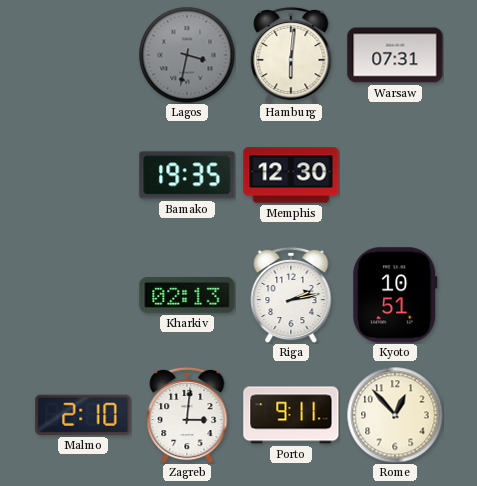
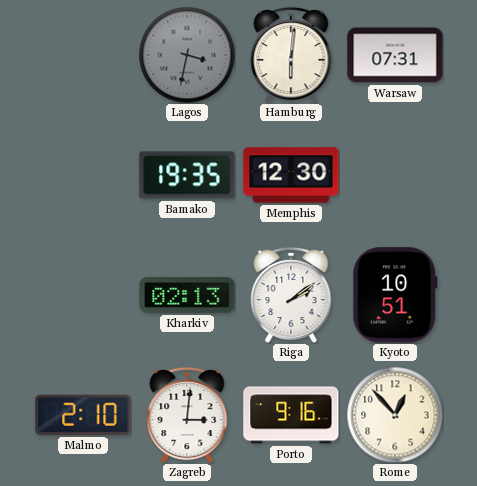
Riga: 2:13 -> 2:09
Porto: 9:11 -> 9:16
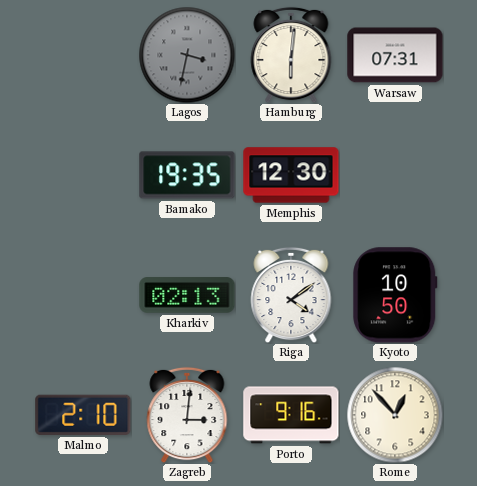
Riga: 2:09 -> 4:09
Kyoto: 10:51 -> 10:50
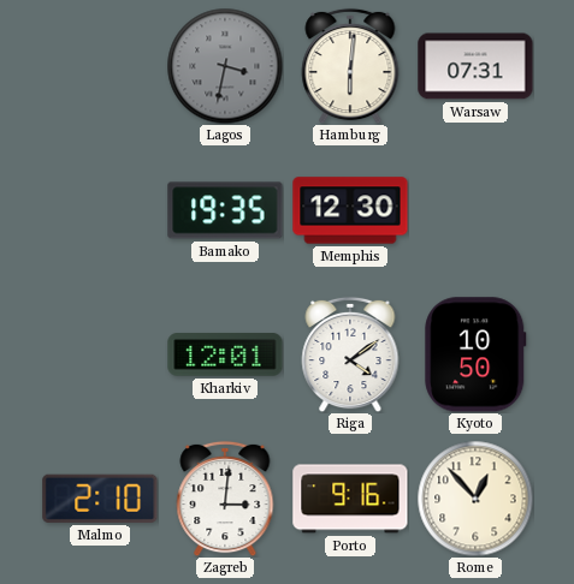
Kharkiv: 02:13 -> 12:01
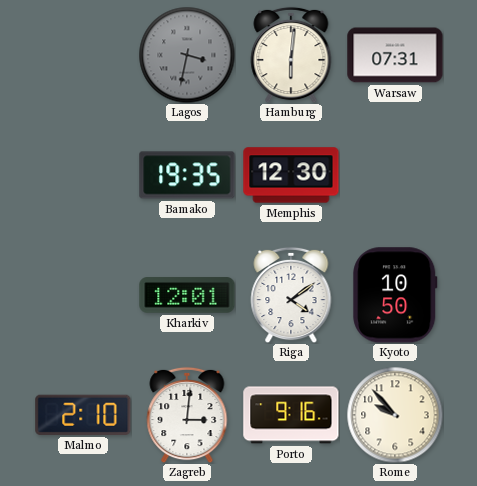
Rome: 12:53 -> 9:53
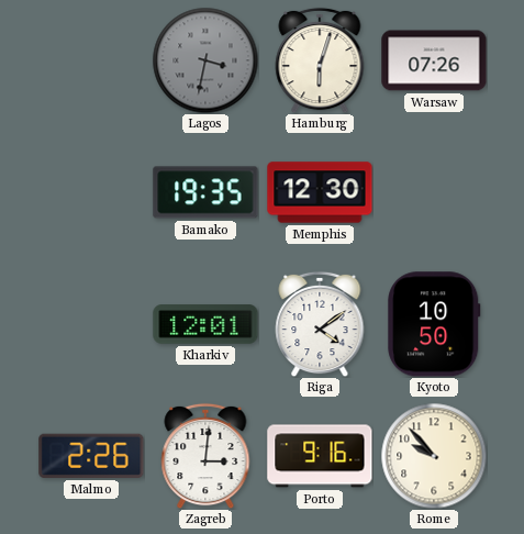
Hamburg: 6:01 -> 6:03
Warsaw: 07:31 -> 07:26
Malmo: 2:10 -> 2:26
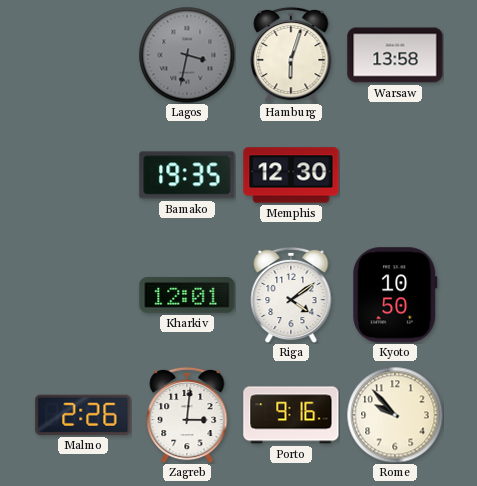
Warsaw: 07:26 -> 13:58
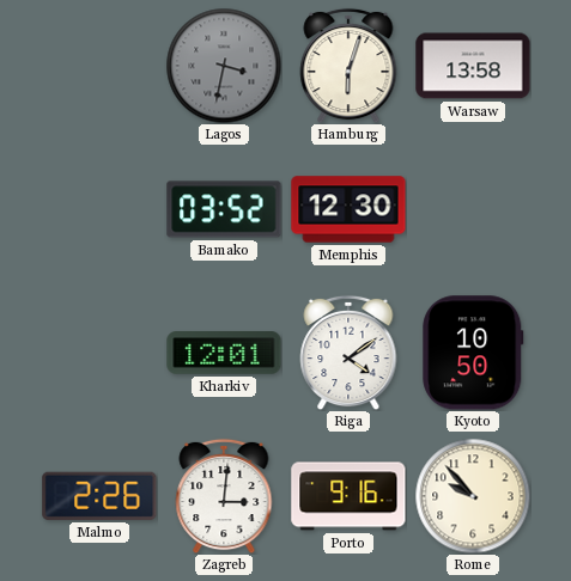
Bamako: 19:35 -> 03:52
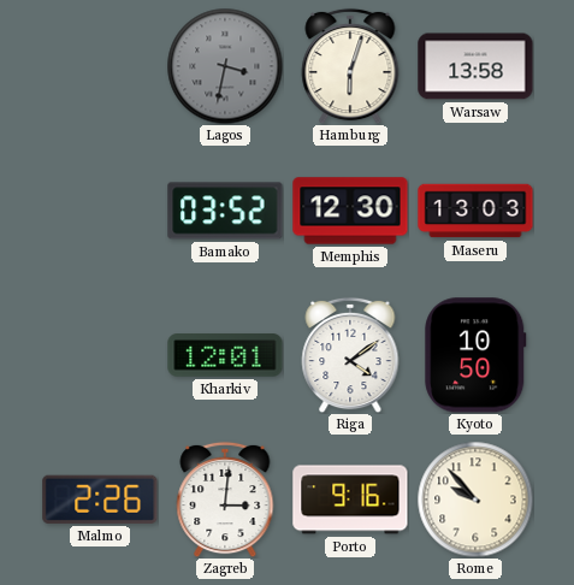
Maseru: none -> 13:03
